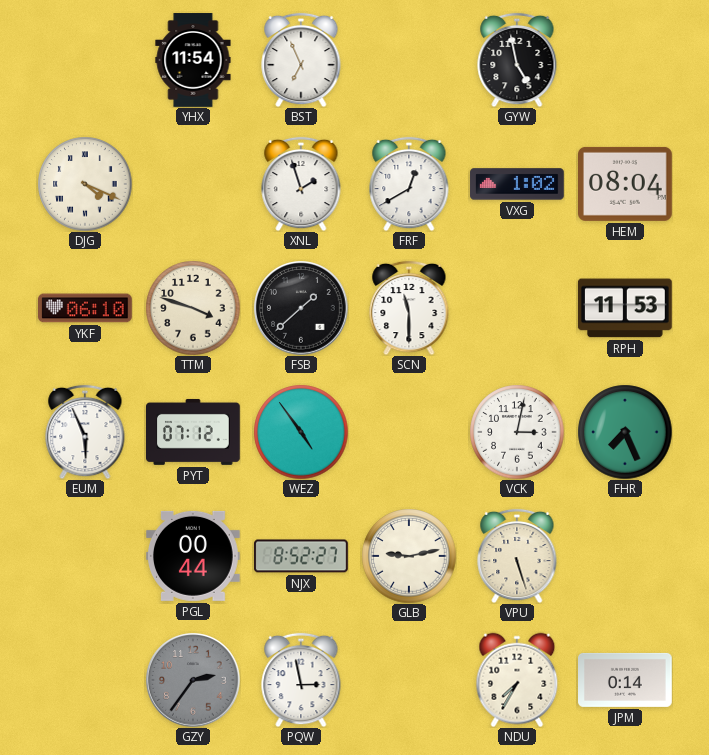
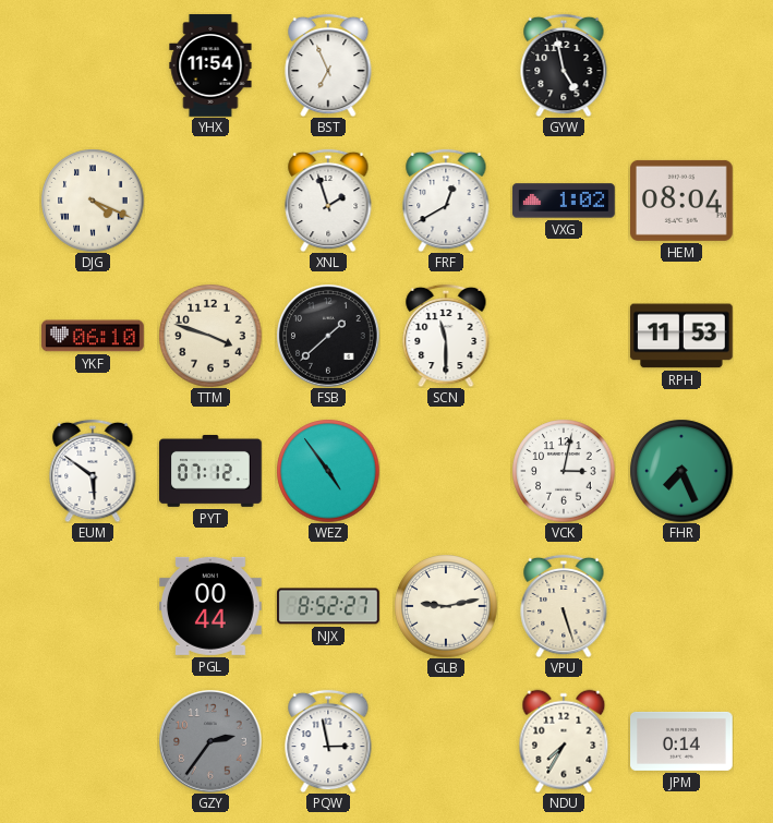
EUM: 5:56 -> 5:51
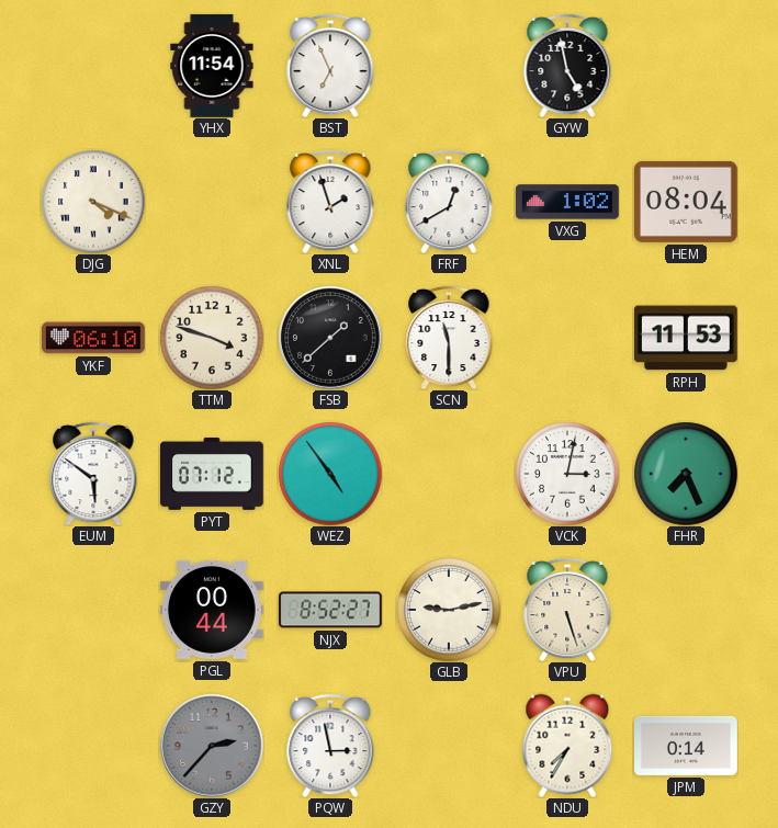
GZY: 2:36 -> 2:37
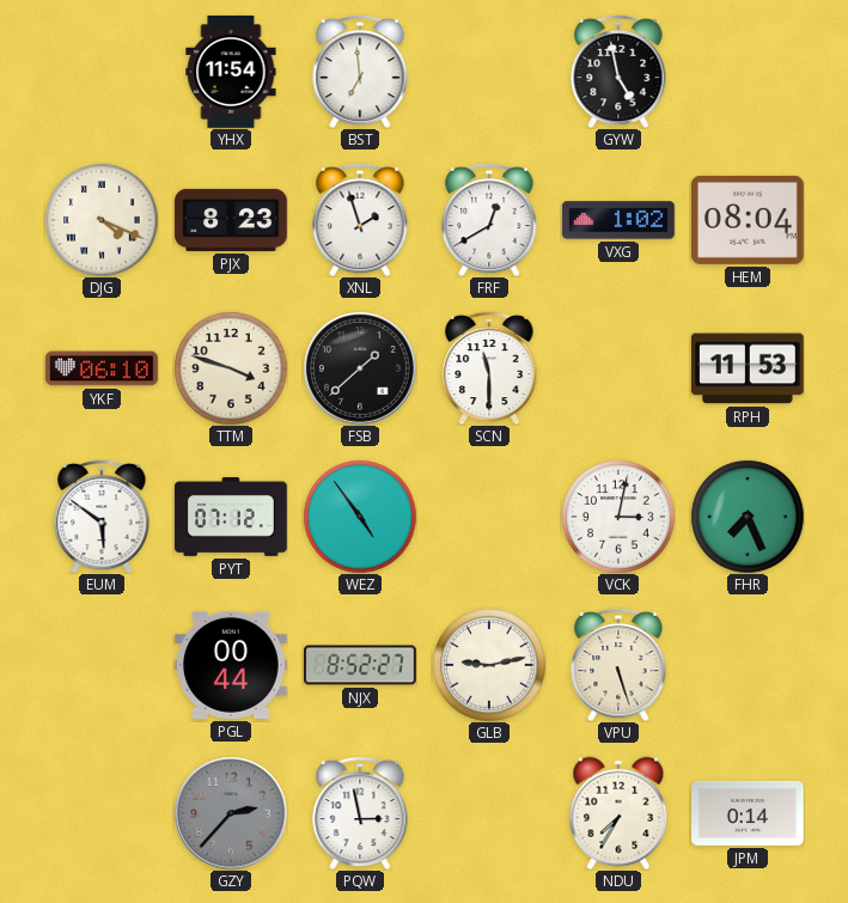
BST: 6:56 -> 6:59
PJX: none -> 8:23
